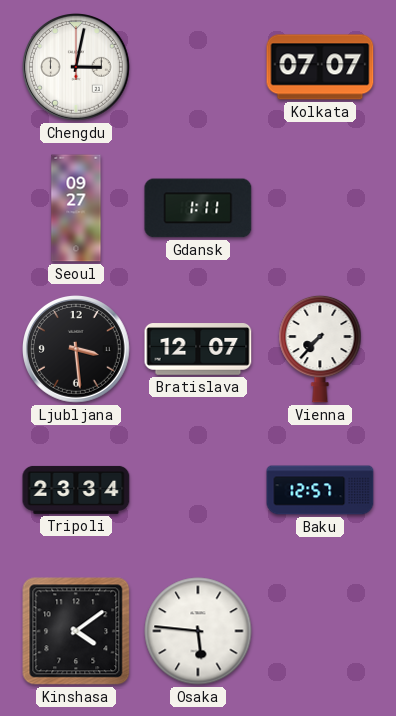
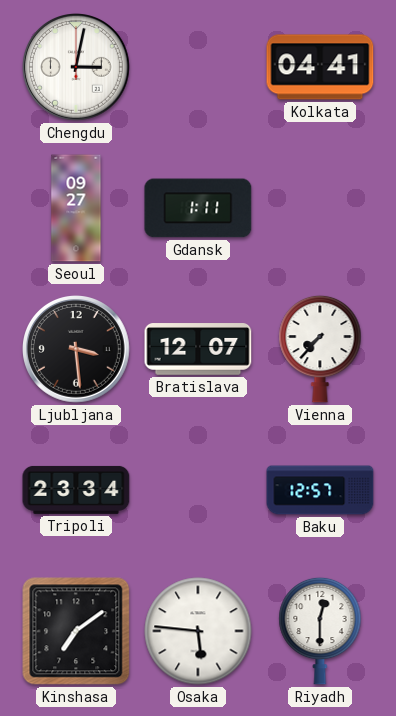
Kolkata: 07:07 -> 04:41
Kinshasa: 4:09 -> 7:09
Riyadh: none -> 12:30
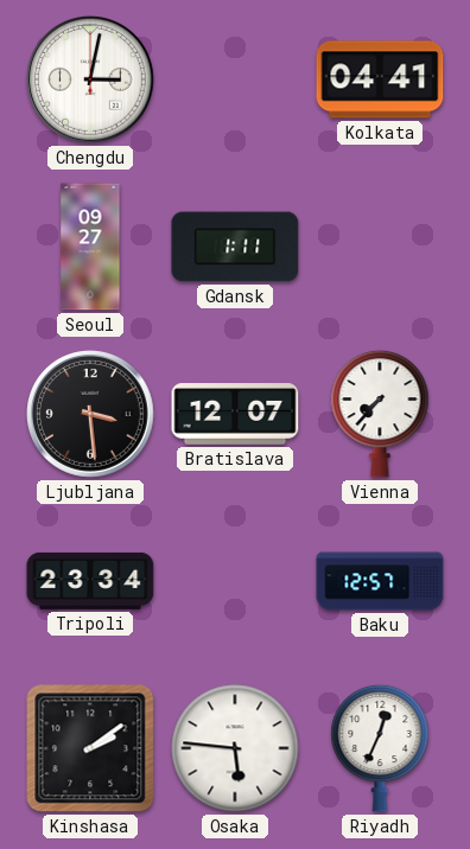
Kinshasa: 7:09 -> 2:09
Riyadh: 12:30 -> 12:34
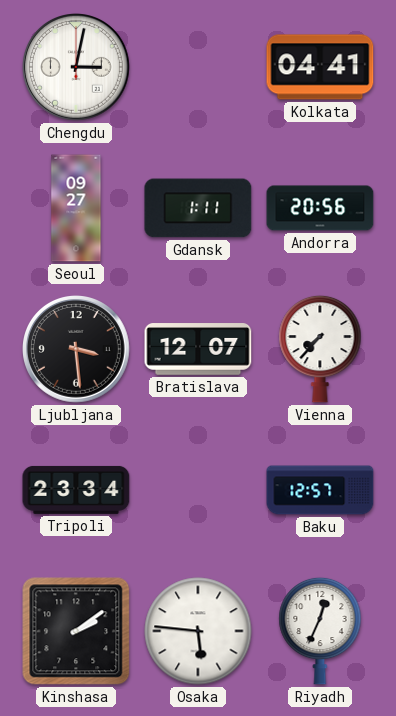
Andorra: none -> 20:56
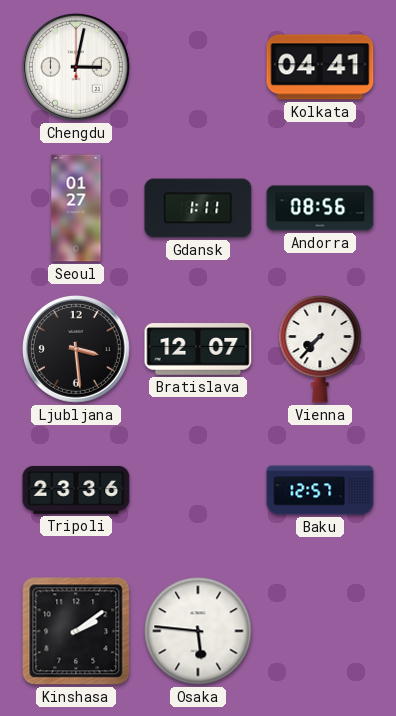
Seoul: 09:27 -> 01:27
Andorra: 20:56 -> 08:56
Tripoli: 23:34 -> 23:36
Riyadh: 12:34 -> none
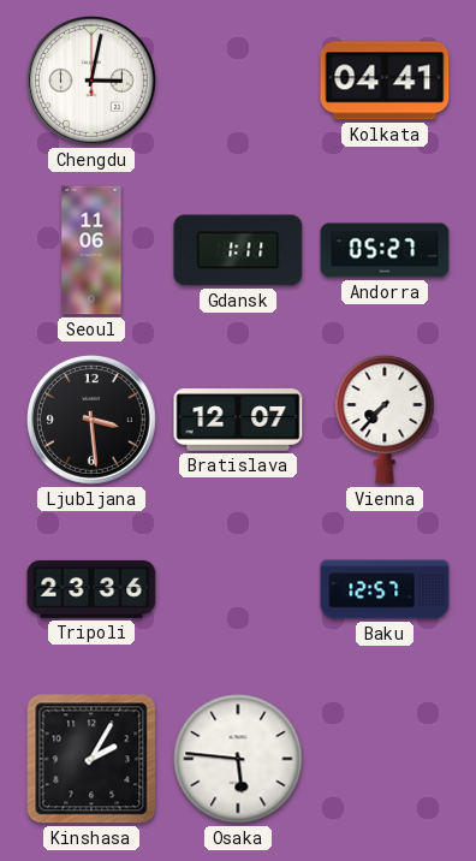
Seoul: 01:27 -> 11:06
Andorra: 08:56 -> 05:27
Kinshasa: 2:09 -> 2:05
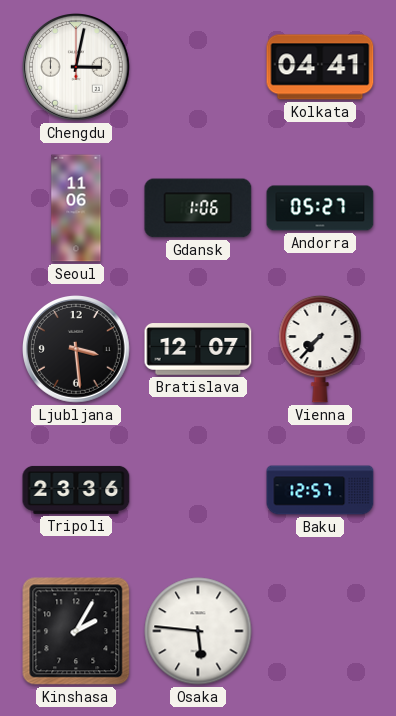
Gdansk: 1:11 -> 1:06
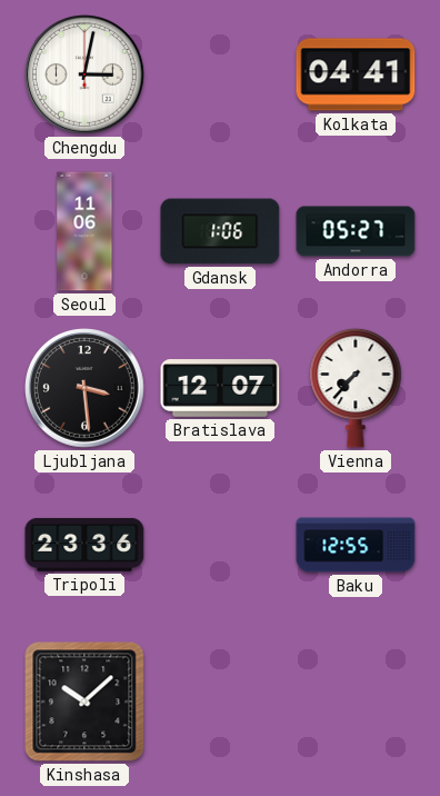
Baku: 12:57 -> 12:55
Kinshasa: 2:05 -> 10:08
Osaka: 5:46 -> none
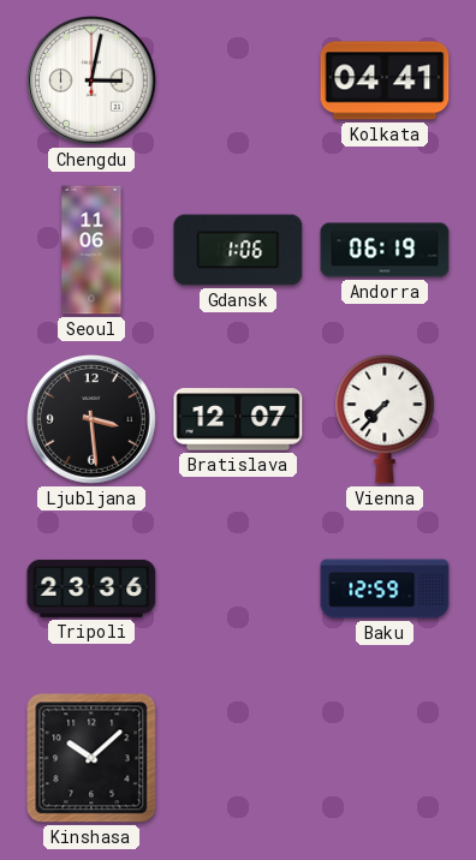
Andorra: 05:27 -> 06:19
Baku: 12:55 -> 12:59
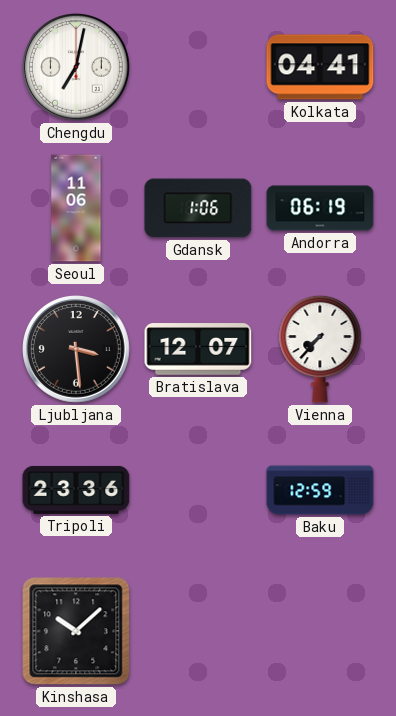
Chengdu: 3:02 -> 7:02
